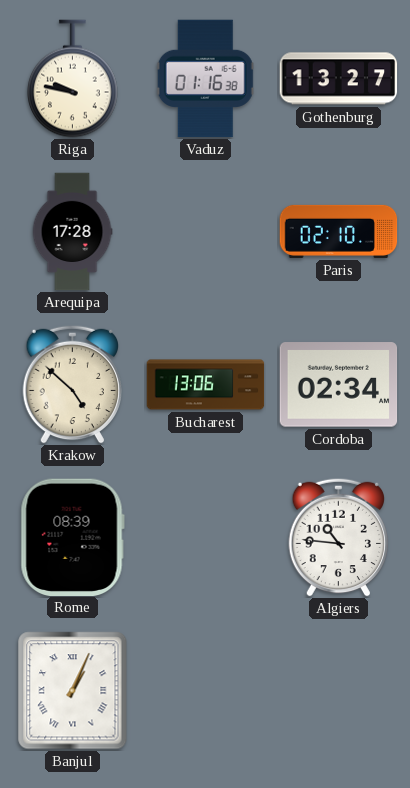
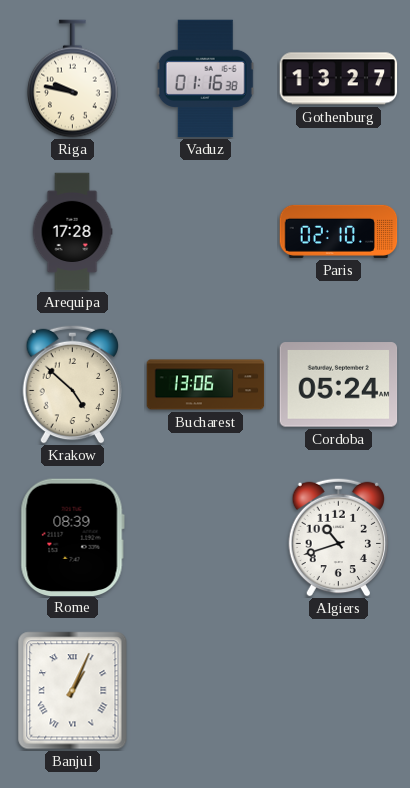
Cordoba: 02:34 -> 05:24
Algiers: 10:46 -> 10:42
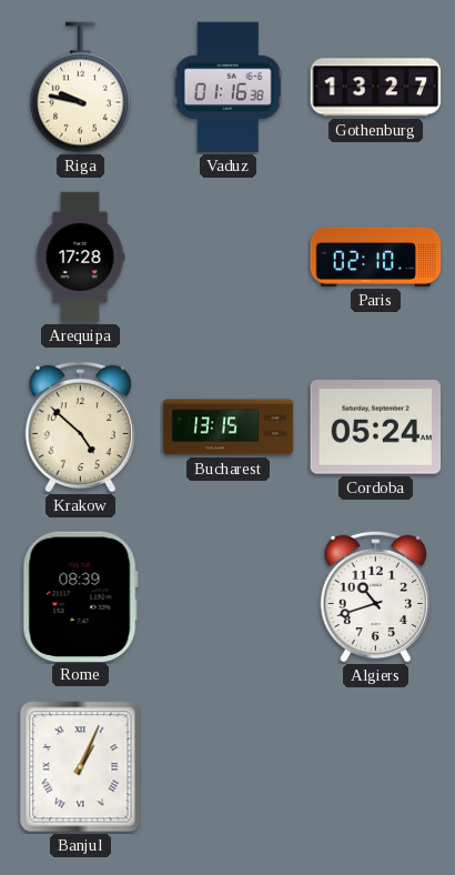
Bucharest: 13:06 -> 13:15
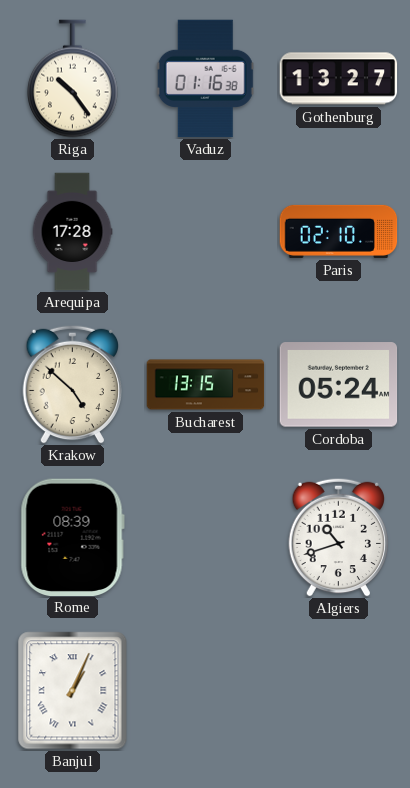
Riga: 9:47 -> 10:24
